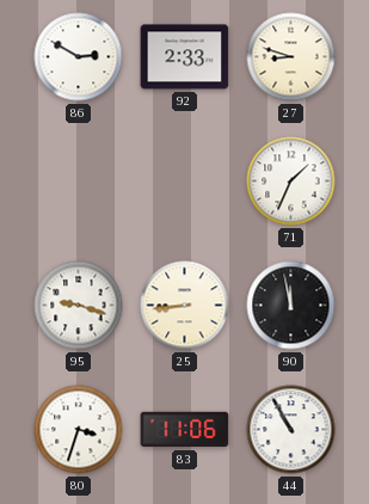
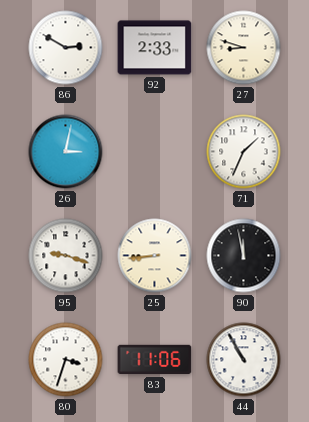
26: none -> 3:02
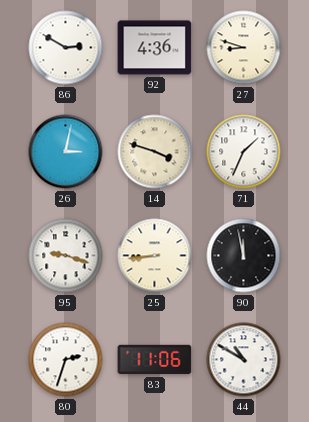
92: 2:33 -> 4:36
14: none -> 3:48
80: 3:33 -> 2:33
44: 10:55 -> 10:50
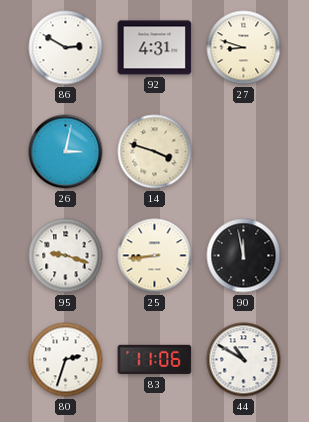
92: 4:36 -> 4:31
71: 1:34 -> none
